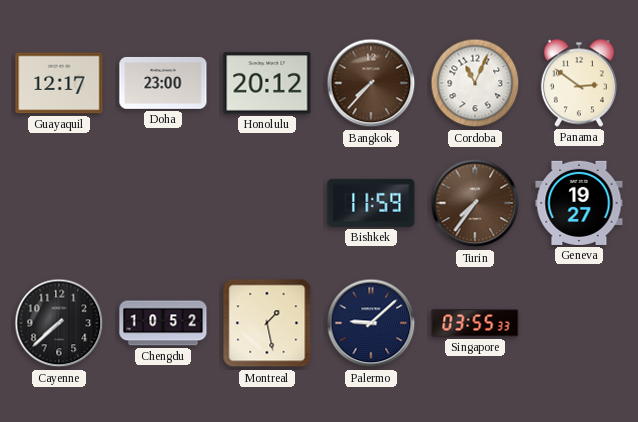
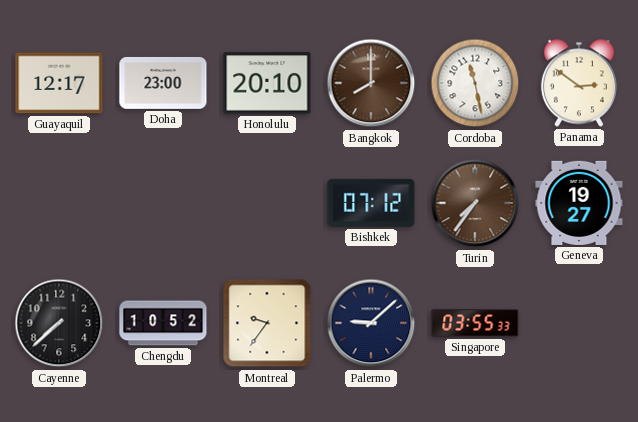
Honolulu: 20:12 -> 20:10
Bangkok: 7:37 -> 8:00
Cordoba: 11:04 -> 11:28
Bishkek: 11:59 -> 07:12
Montreal: 1:28 -> 9:36
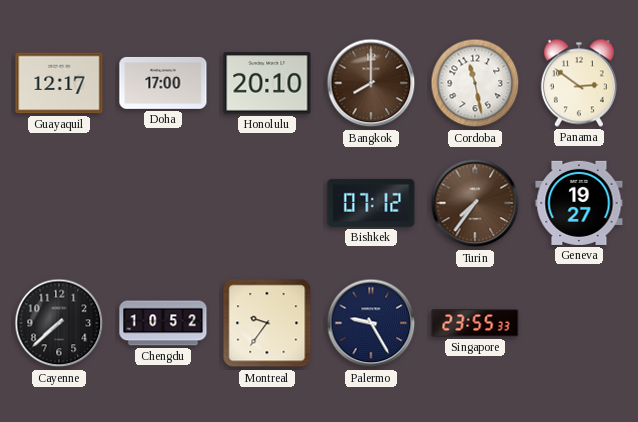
Doha: 23:00 -> 17:00
Palermo: 9:08 -> 9:25
Singapore: 03:55 -> 23:55
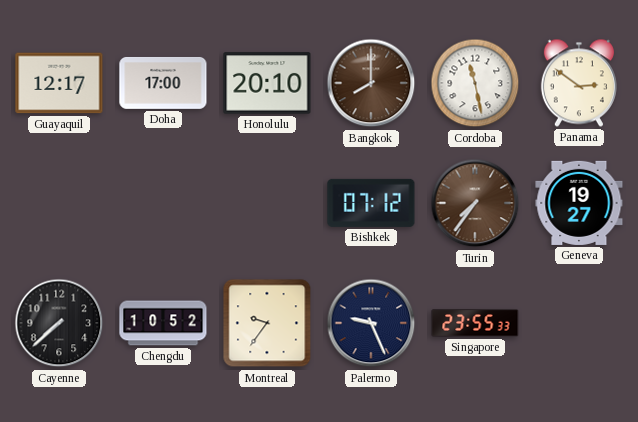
Palermo: 9:25 -> 9:26
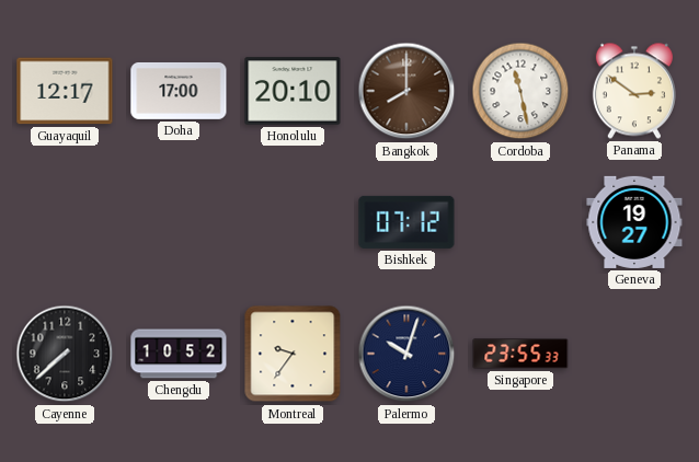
Turin: 7:36 -> none
Palermo: 9:26 -> 10:03
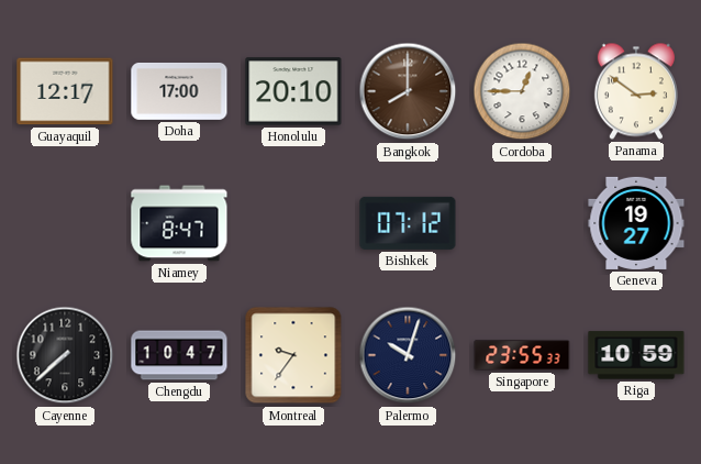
Cordoba: 11:28 -> 12:45
Niamey: none -> 8:47
Chengdu: 10:52 -> 10:47
Riga: none -> 10:59
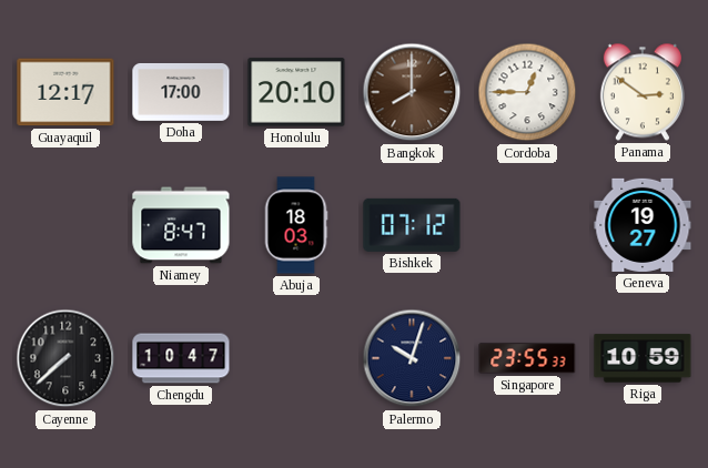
Abuja: none -> 18:03
Montreal: 9:36 -> none
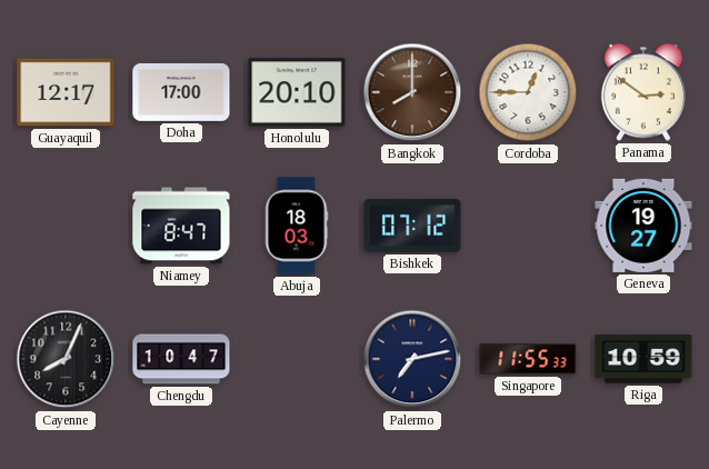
Cayenne: 7:38 -> 8:04
Palermo: 10:03 -> 7:13
Singapore: 23:55 -> 11:55
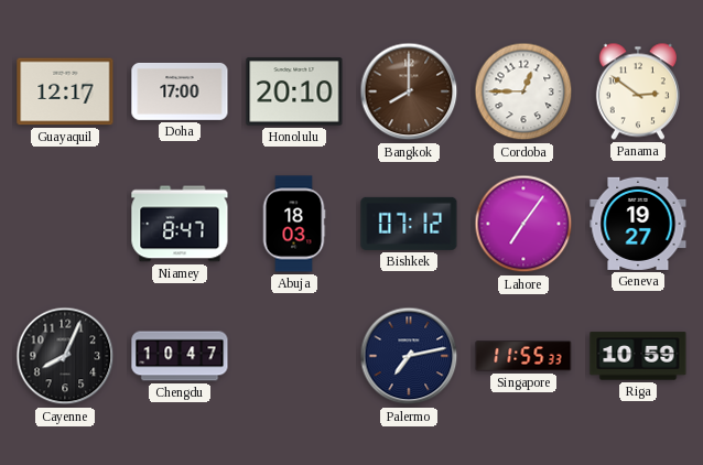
Lahore: none -> 7:06
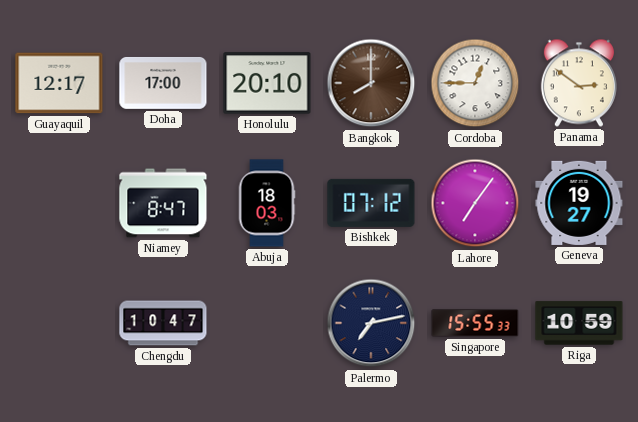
Cayenne: 8:04 -> none
Singapore: 11:55 -> 15:55
